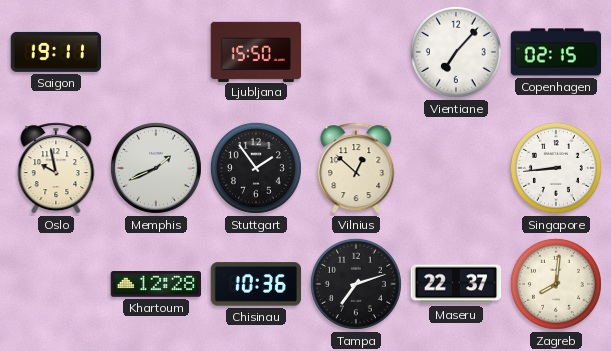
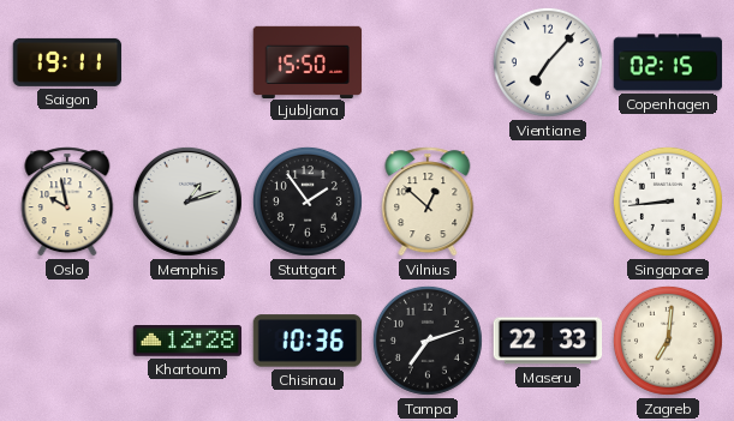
Memphis: 1:41 -> 1:12
Maseru: 22:37 -> 22:33
Zagreb: 8:01 -> 7:01
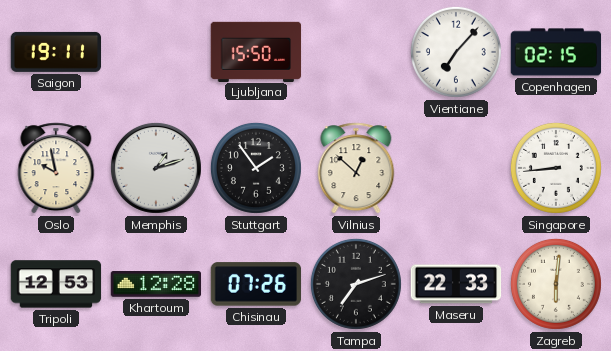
Tripoli: none -> 12:53
Chisinau: 10:36 -> 07:26
Zagreb: 7:01 -> 6:01
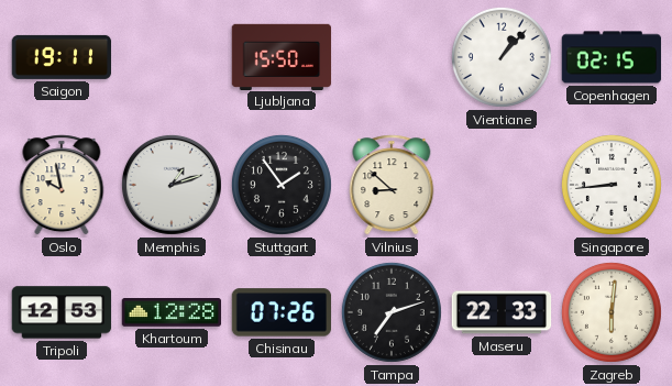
Vientiane: 7:07 -> 1:07
Vilnius: 12:52 -> 8:52
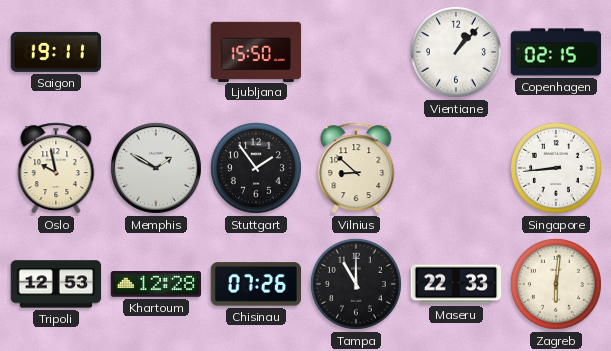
Memphis: 1:12 -> 1:50
Tampa: 7:12 -> 11:00
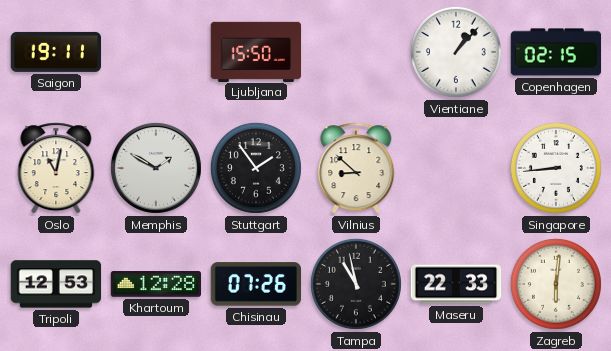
Oslo: 9:58 -> 11:02
Tampa: 11:00 -> 10:58
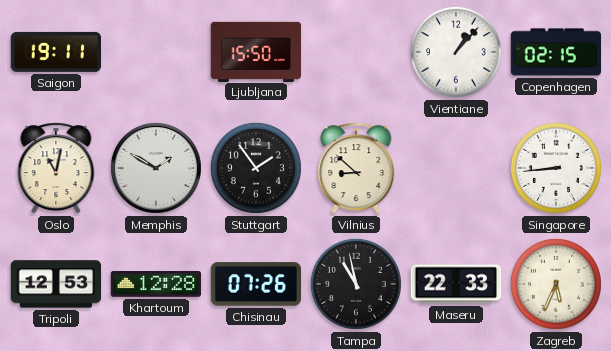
Zagreb: 6:01 -> 5:34
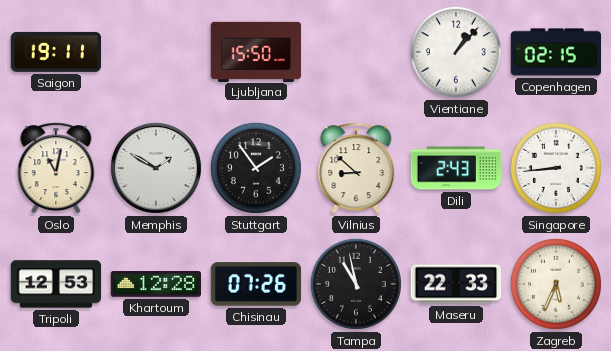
Dili: none -> 2:43
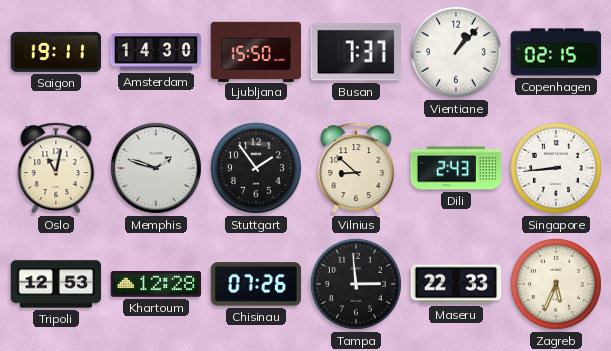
Amsterdam: none -> 14:30
Busan: none -> 7:37
Memphis: 1:50 -> 1:48
Tampa: 10:58 -> 2:59
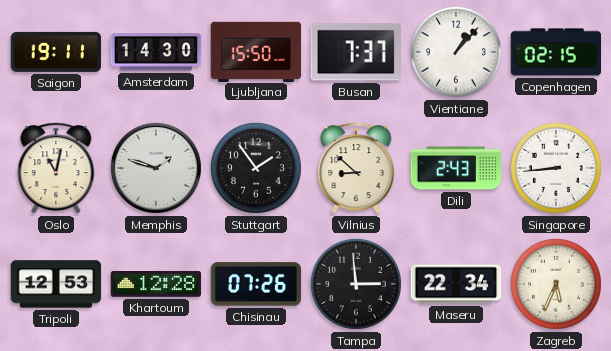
Maseru: 22:33 -> 22:34
